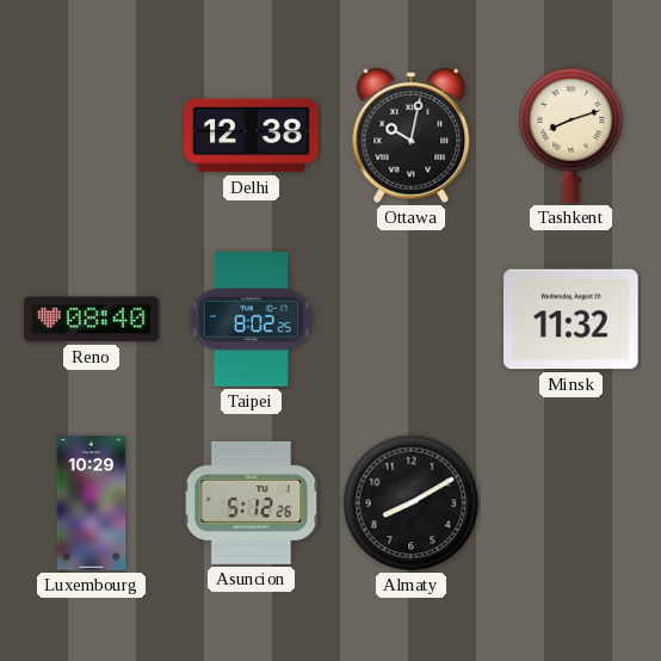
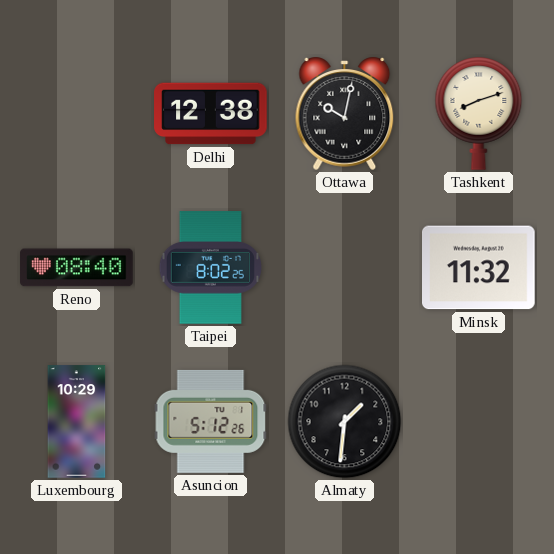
Almaty: 8:10 -> 1:31
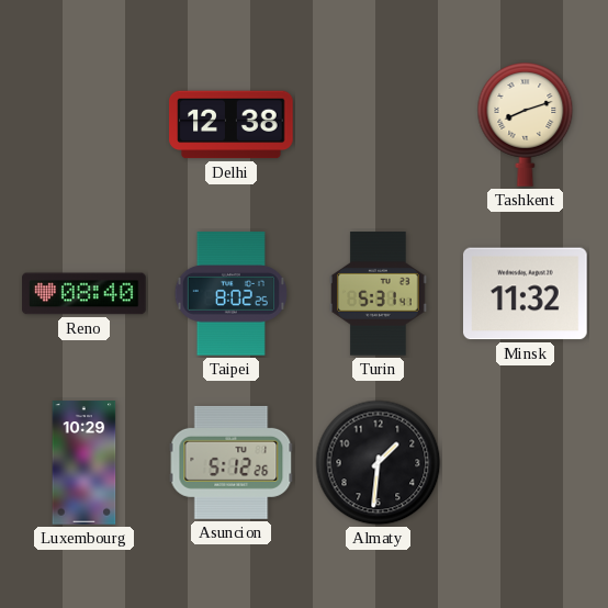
Ottawa: 10:02 -> none
Turin: none -> 5:31
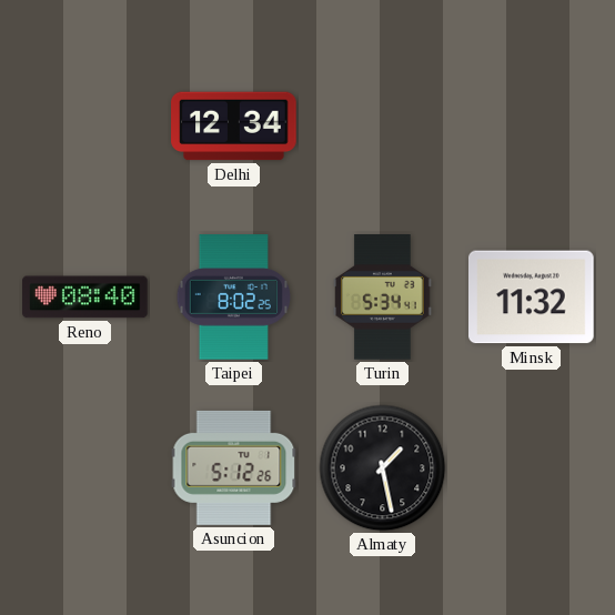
Delhi: 12:38 -> 12:34
Tashkent: 8:12 -> none
Turin: 5:31 -> 5:34
Luxembourg: 10:29 -> none
Almaty: 1:31 -> 1:28
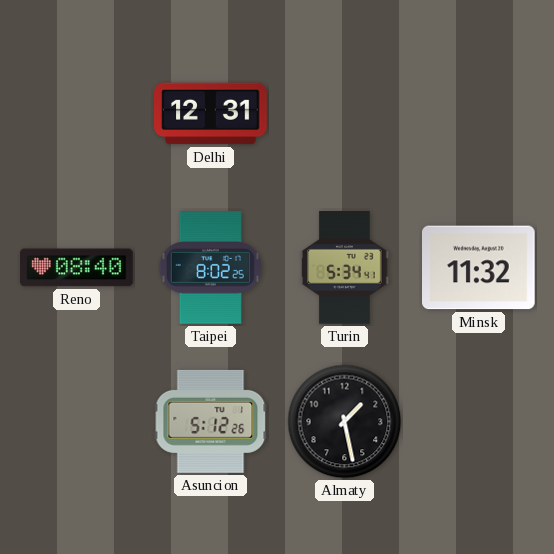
Delhi: 12:34 -> 12:31
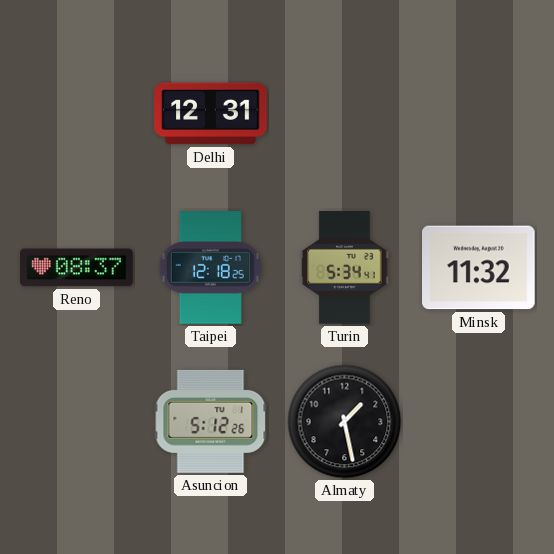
Reno: 08:40 -> 08:37
Taipei: 8:02 -> 12:18
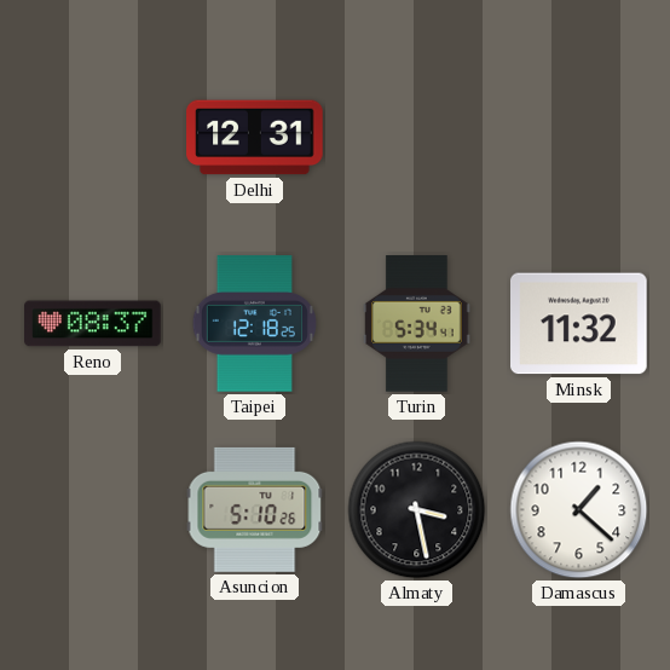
Asuncion: 5:12 -> 5:10
Almaty: 1:28 -> 3:28
Damascus: none -> 1:22
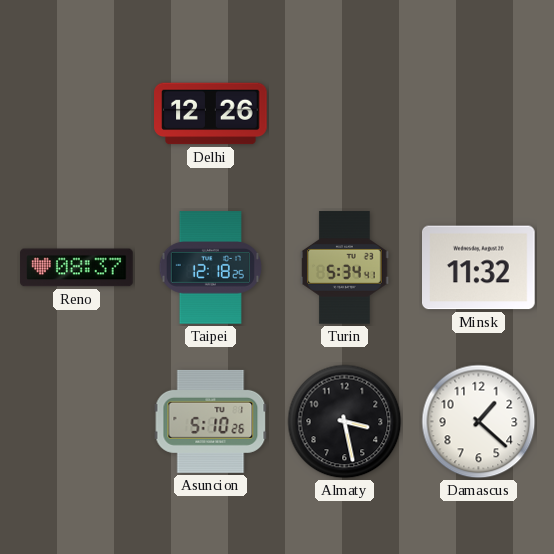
Delhi: 12:31 -> 12:26
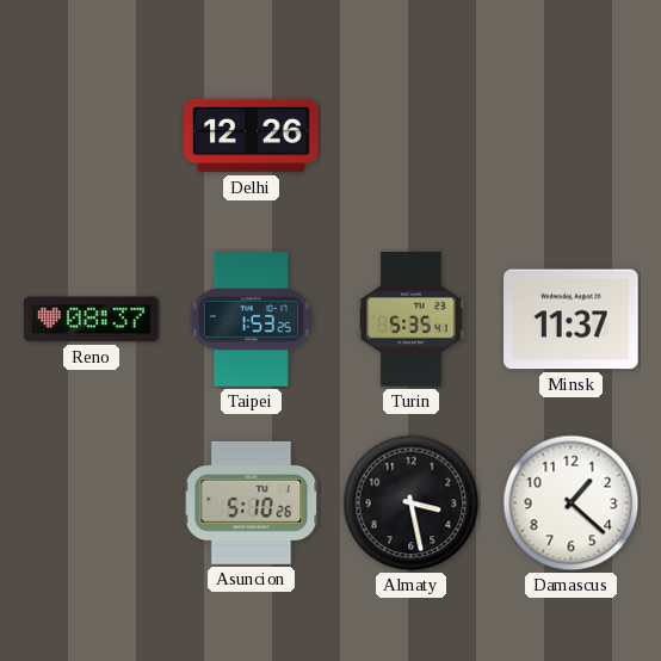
Taipei: 12:18 -> 1:53
Turin: 5:34 -> 5:35
Minsk: 11:32 -> 11:37
